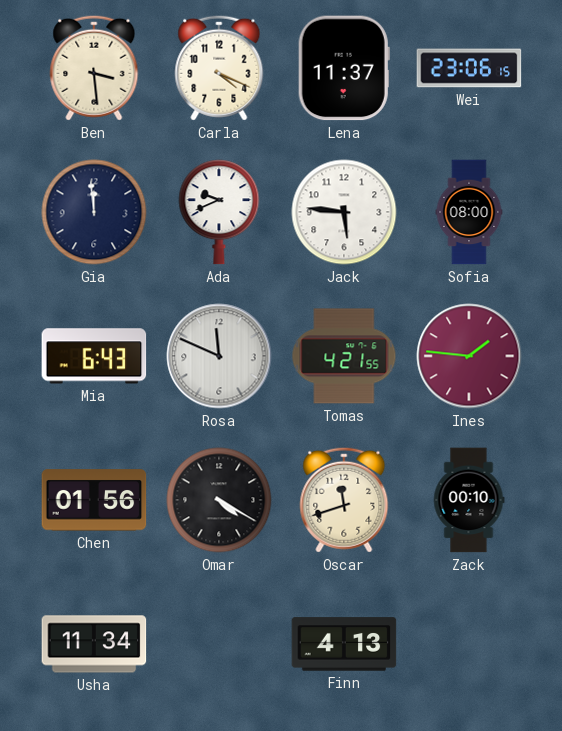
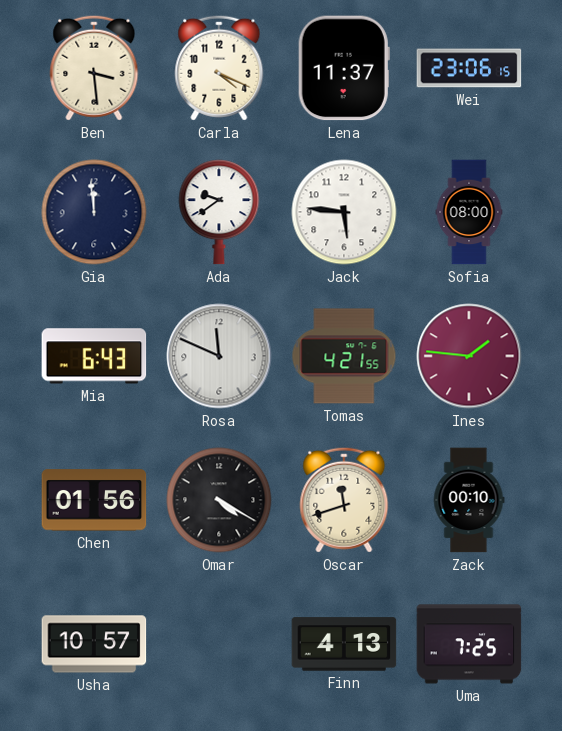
Ada: 9:41 -> 9:39
Usha: 11:34 -> 10:57
Uma: none -> 7:25
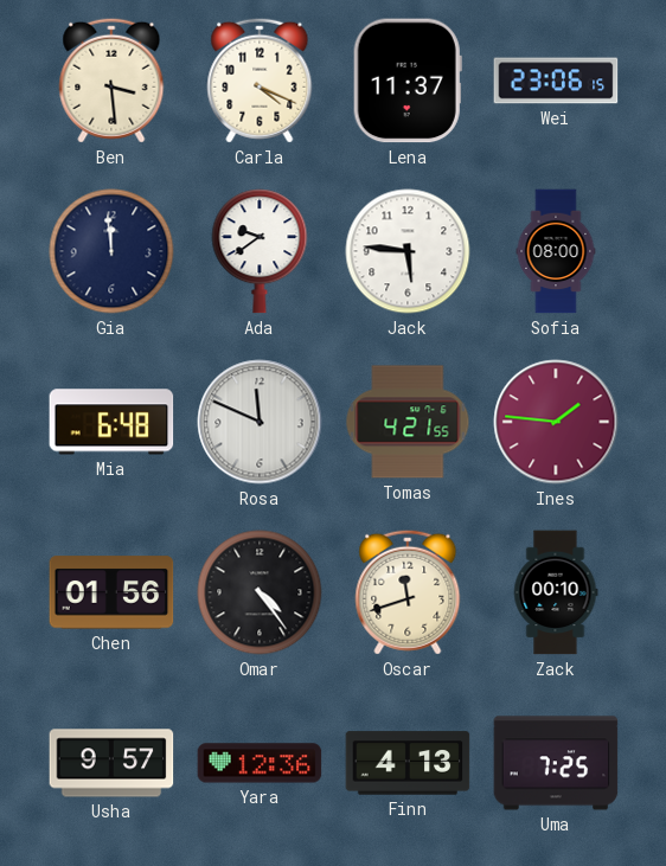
Mia: 6:43 -> 6:48
Omar: 4:20 -> 4:24
Usha: 10:57 -> 9:57
Yara: none -> 12:36
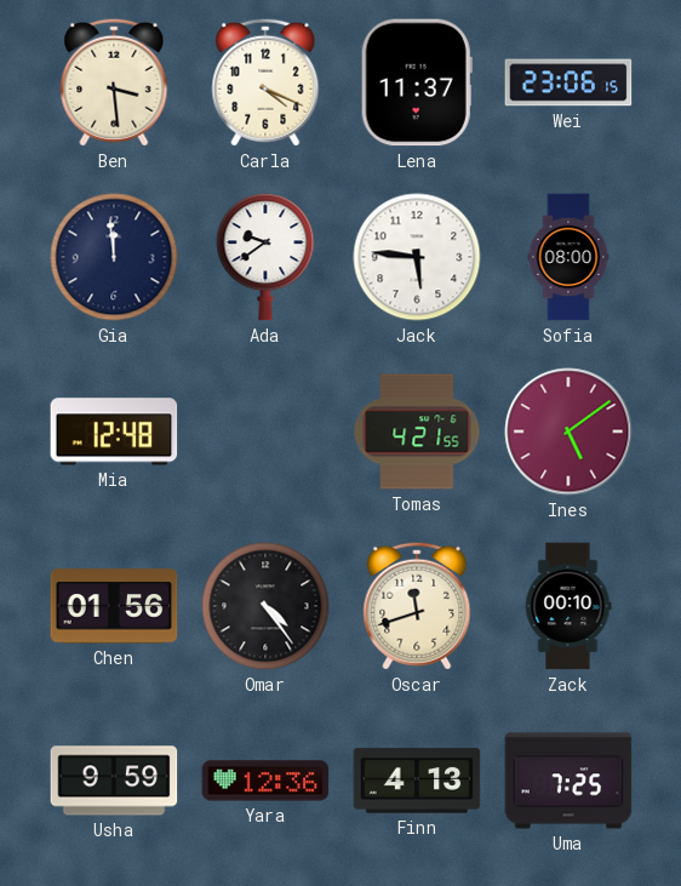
Mia: 6:48 -> 12:48
Rosa: 11:49 -> none
Ines: 1:46 -> 5:09
Usha: 9:57 -> 9:59
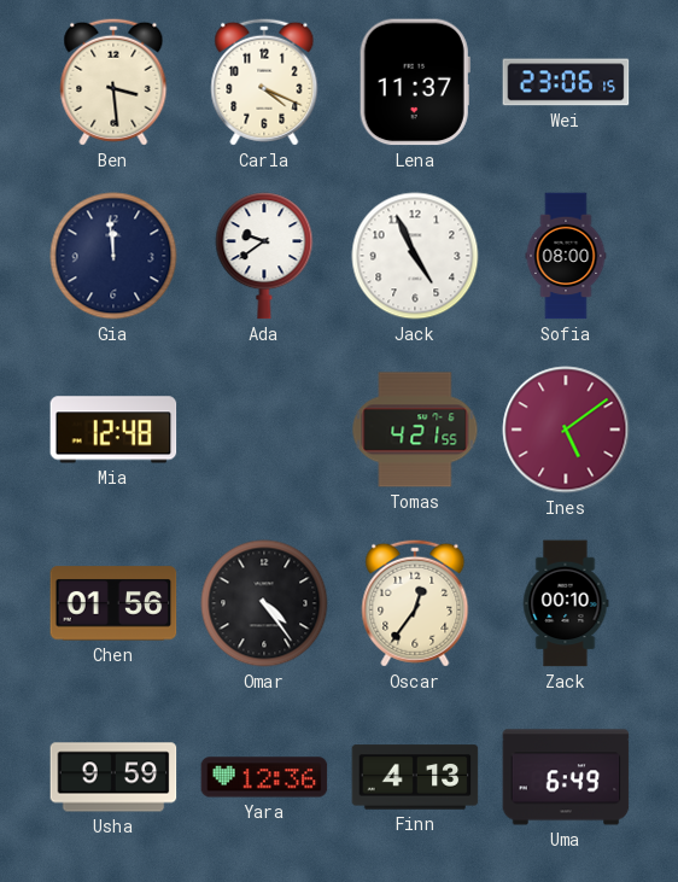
Jack: 5:46 -> 4:56
Oscar: 11:42 -> 12:36
Uma: 7:25 -> 6:49
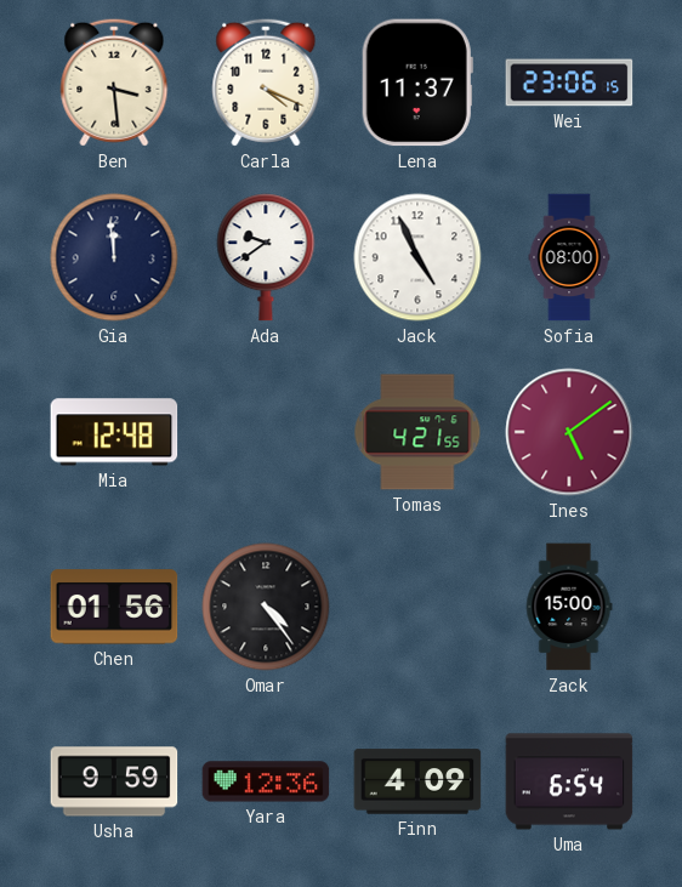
Oscar: 12:36 -> none
Zack: 00:10 -> 15:00
Finn: 4:13 -> 4:09
Uma: 6:49 -> 6:54
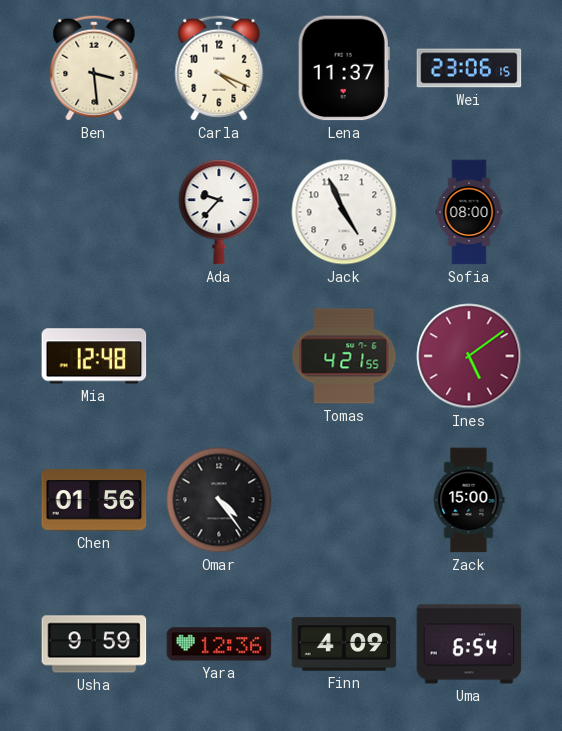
Gia: 11:59 -> none
Ada: 9:39 -> 9:37
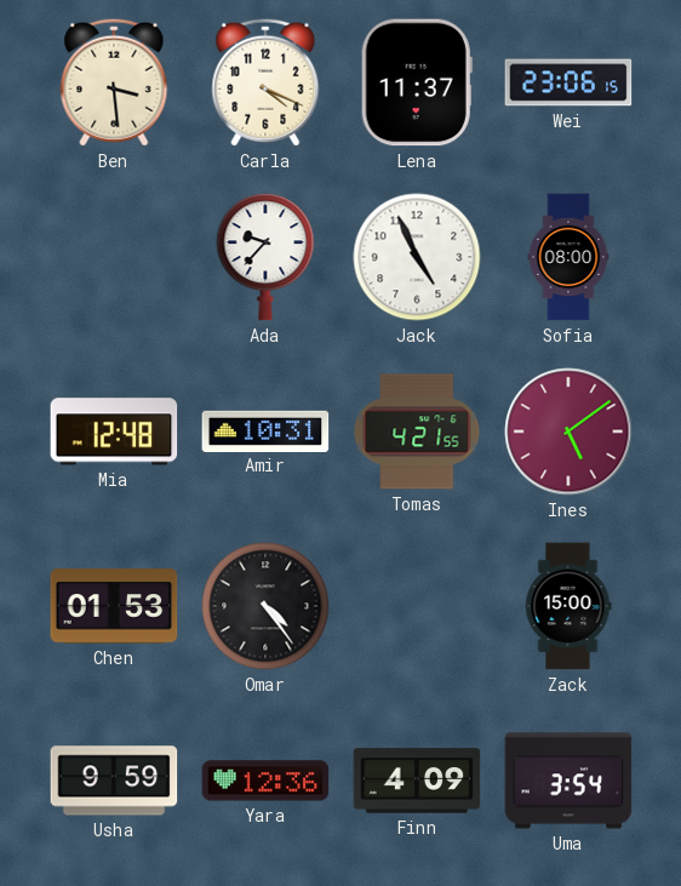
Amir: none -> 10:31
Chen: 01:56 -> 01:53
Uma: 6:54 -> 3:54
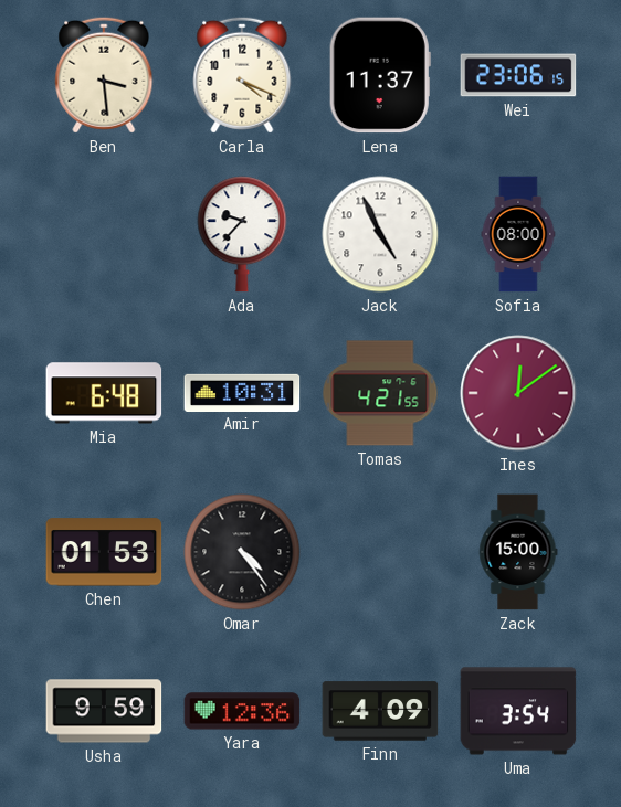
Mia: 12:48 -> 6:48
Ines: 5:09 -> 12:09
